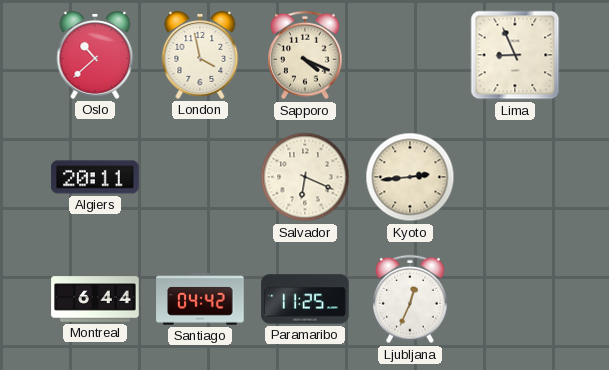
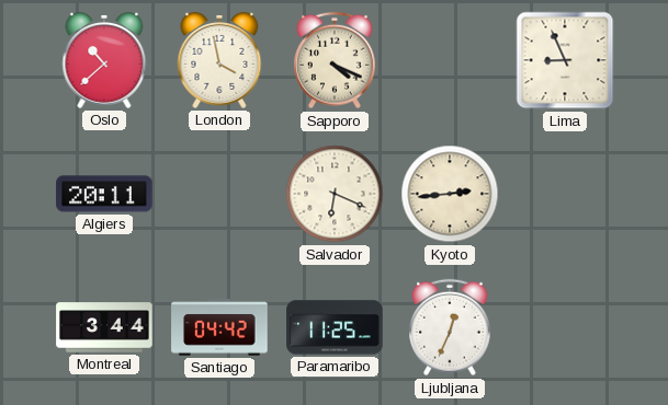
Montreal: 6:44 -> 3:44
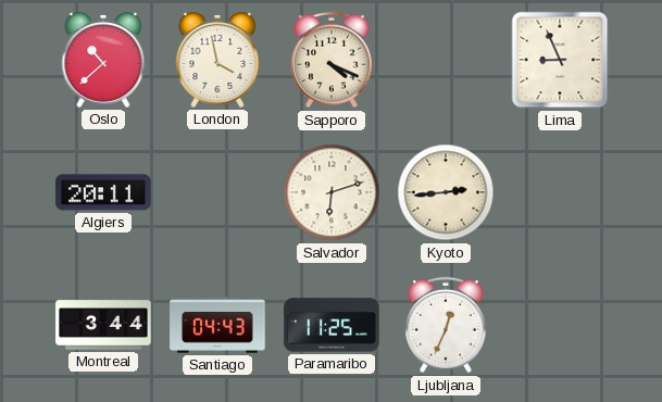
Salvador: 6:19 -> 6:12
Santiago: 04:42 -> 04:43
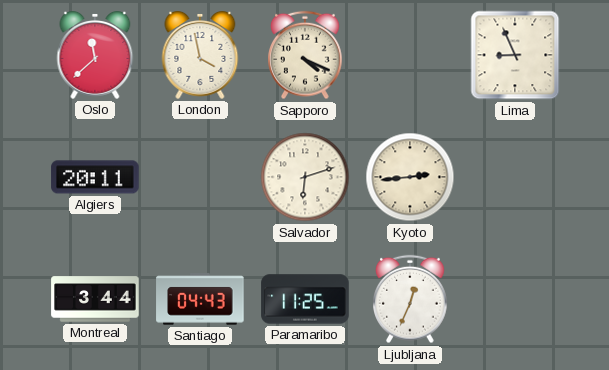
Oslo: 10:38 -> 11:38
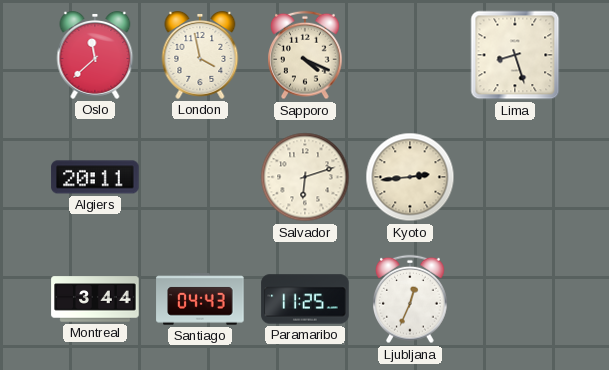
Lima: 8:56 -> 8:27
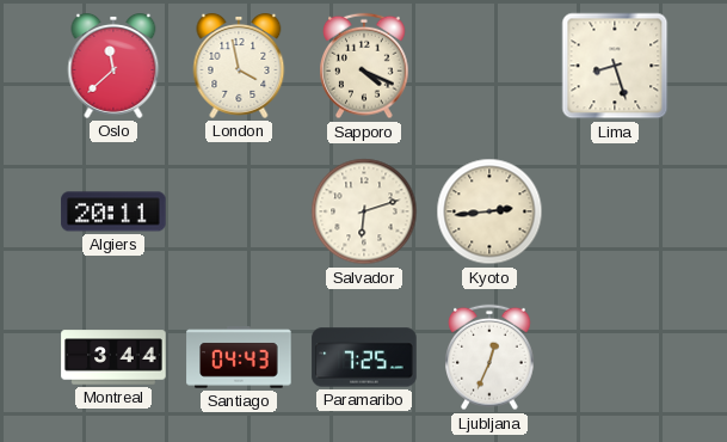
Paramaribo: 11:25 -> 7:25
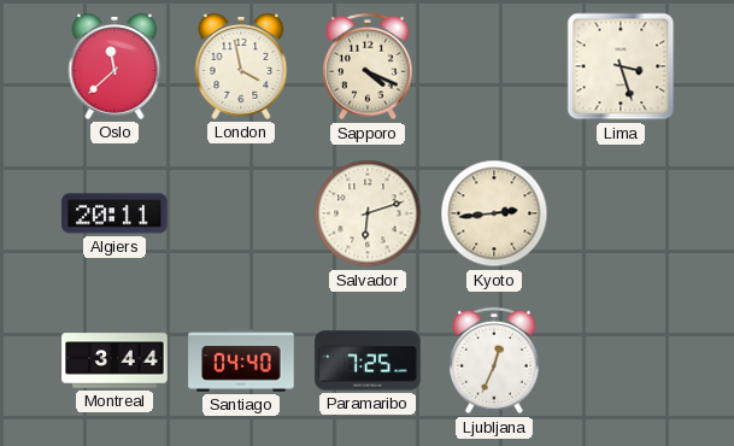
Lima: 8:27 -> 3:27
Santiago: 04:43 -> 04:40
